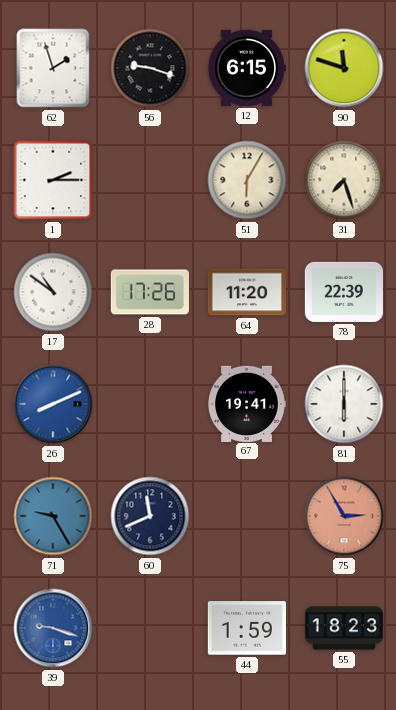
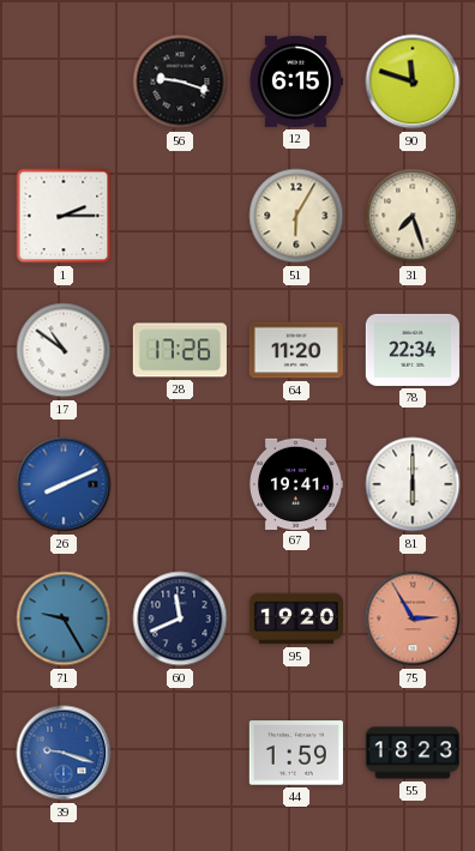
62: 1:57 -> none
78: 22:39 -> 22:34
95: none -> 19:20
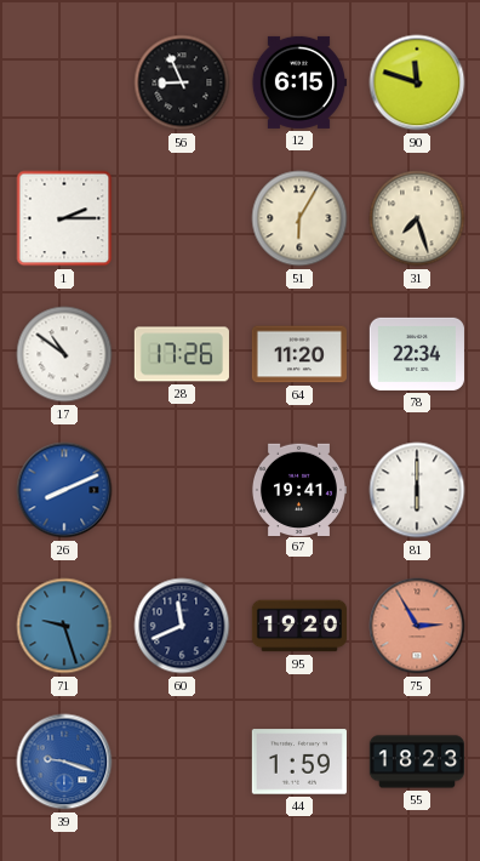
56: 9:18 -> 8:56
71: 9:25 -> 9:27
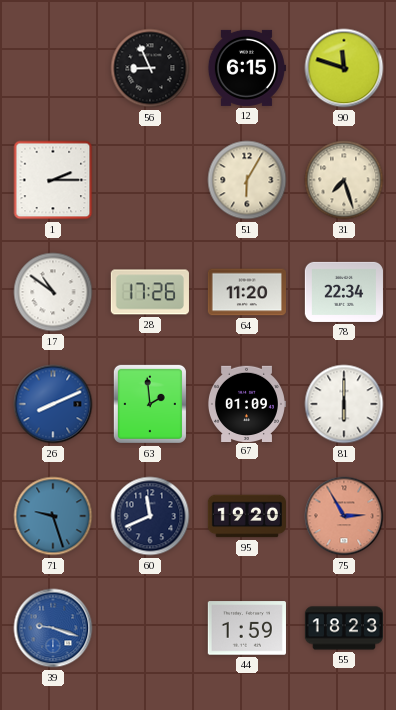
63: none -> 1:59
67: 19:41 -> 01:09
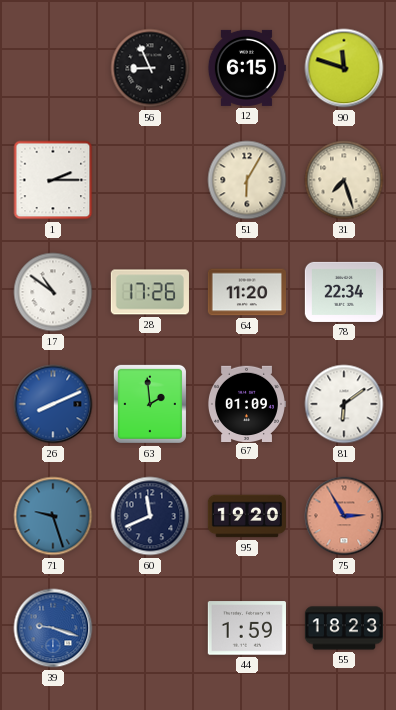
81: 6:00 -> 6:09
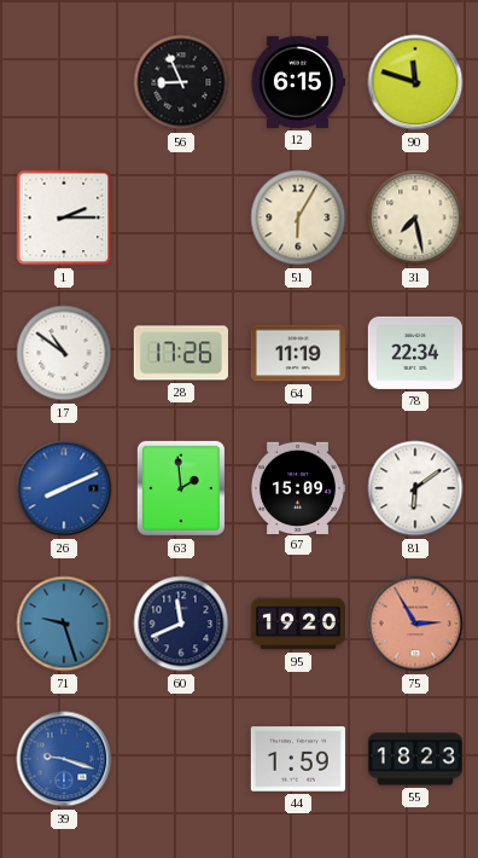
31: 7:27 -> 7:28
64: 11:20 -> 11:19
67: 01:09 -> 15:09
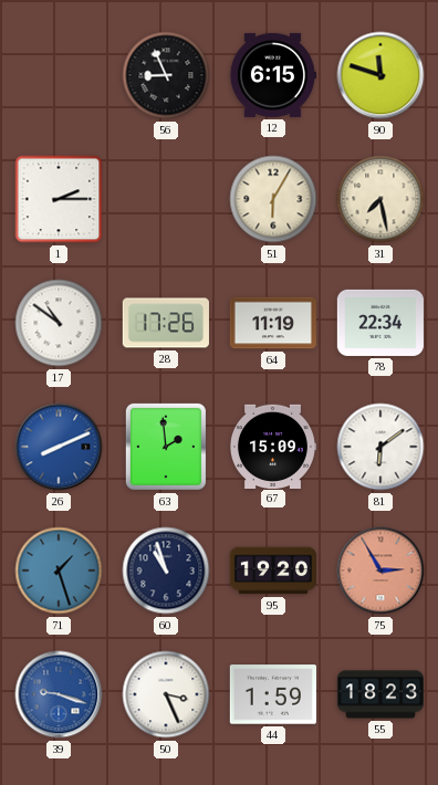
71: 9:27 -> 1:27
60: 11:41 -> 10:57
50: none -> 3:26
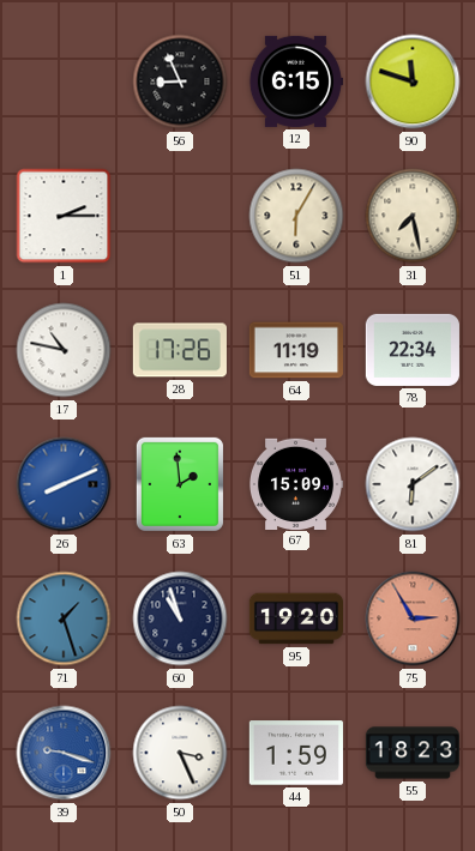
17: 10:51 -> 10:47
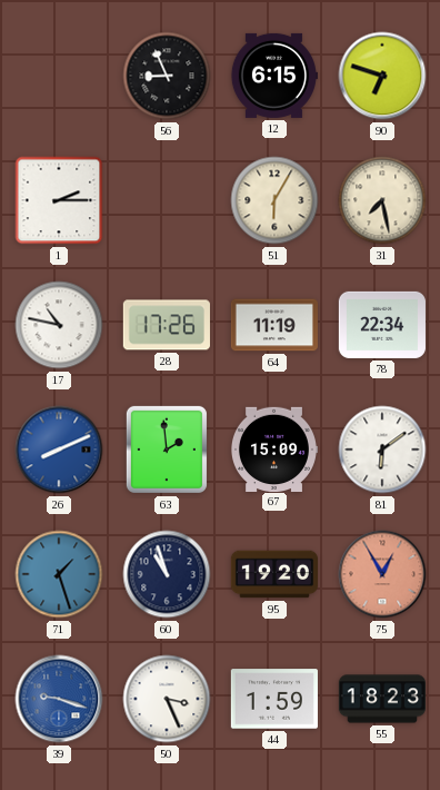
90: 11:48 -> 6:48
75: 2:55 -> 12:55
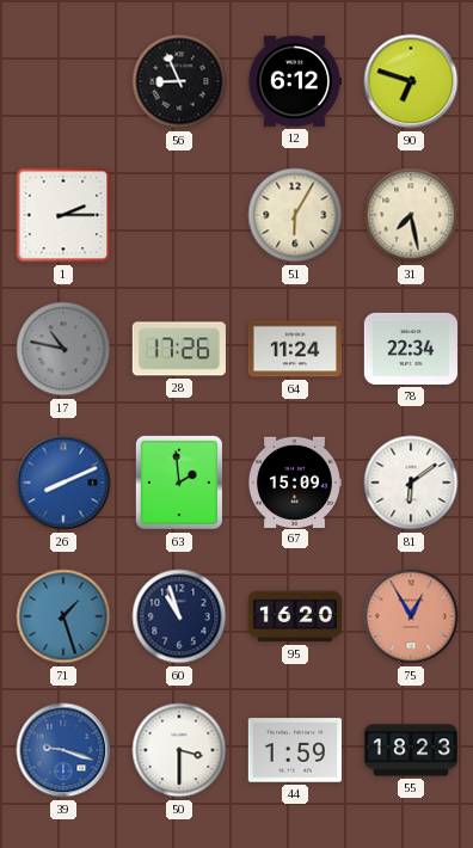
12: 6:15 -> 6:12
17 dial: white -> grey
64: 11:19 -> 11:24
95: 19:20 -> 16:20
50: 3:26 -> 3:30
